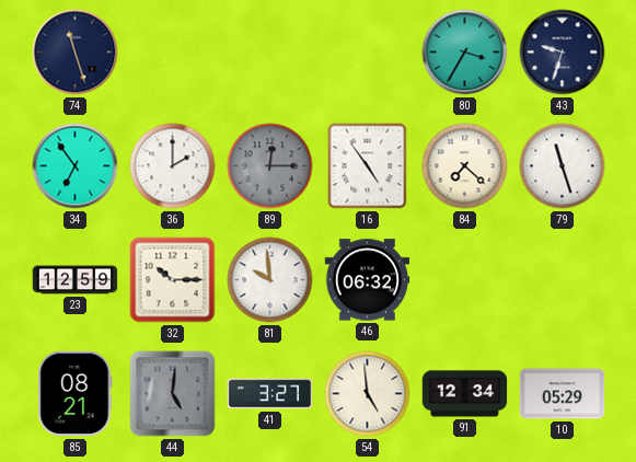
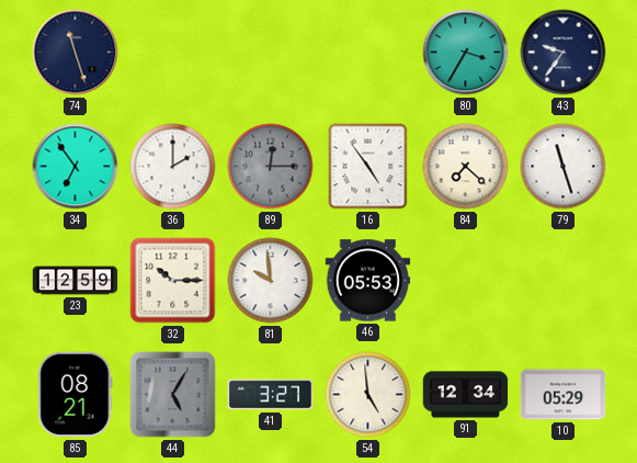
43: 9:33 -> 9:36
46: 06:32 -> 05:53
44: 5:01 -> 5:05
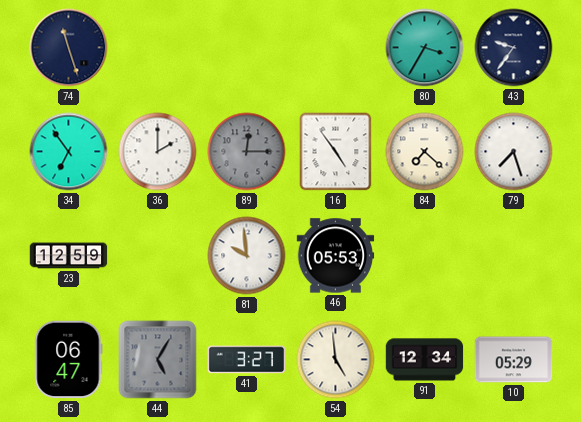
79: 11:27 -> 7:27
32: 10:15 -> none
85: 08:21 -> 06:47
